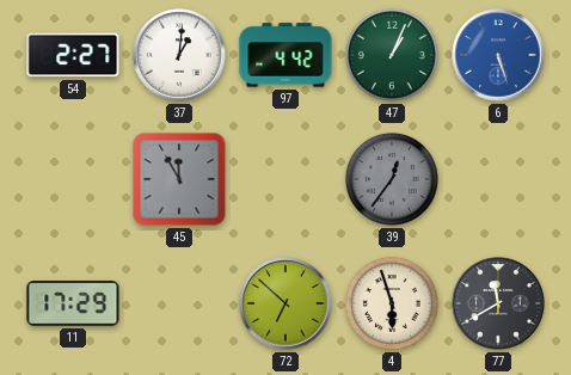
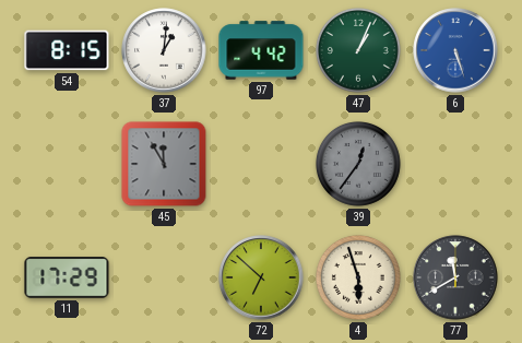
54: 2:27 -> 8:15
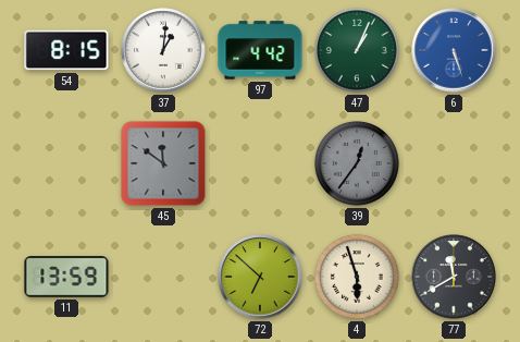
45: 11:55 -> 11:51
11: 17:29 -> 13:59
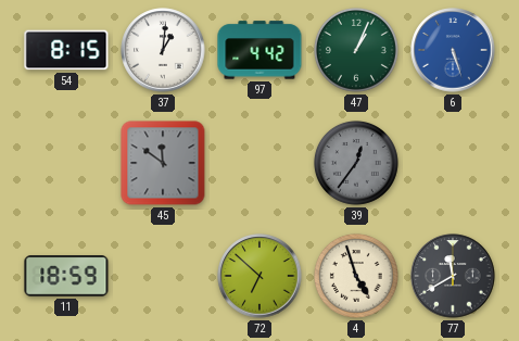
11: 13:59 -> 18:59
4: 5:57 -> 4:57
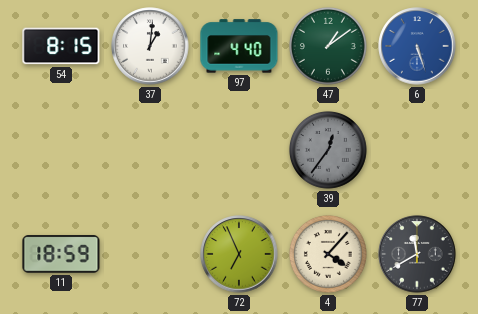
97: 4:42 -> 4:40
47: 1:04 -> 1:09
45: 11:51 -> none
72: 6:52 -> 6:56
4: 4:57 -> 4:07
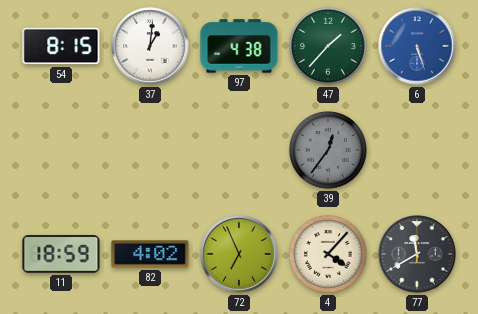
97: 4:40 -> 4:38
47: 1:09 -> 1:37
82: none -> 4:02
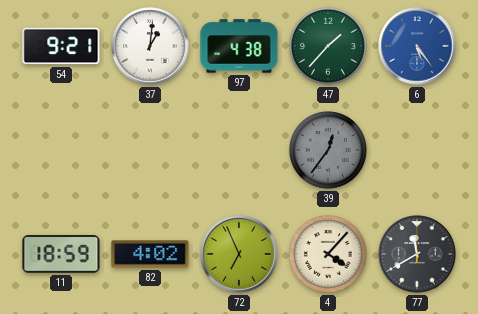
54: 8:15 -> 9:21
6: 5:27 -> 5:24
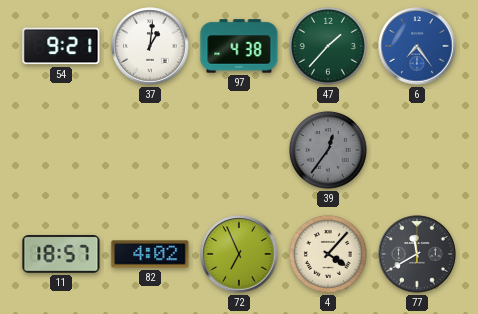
6: 5:24 -> 7:24
11: 18:59 -> 18:57
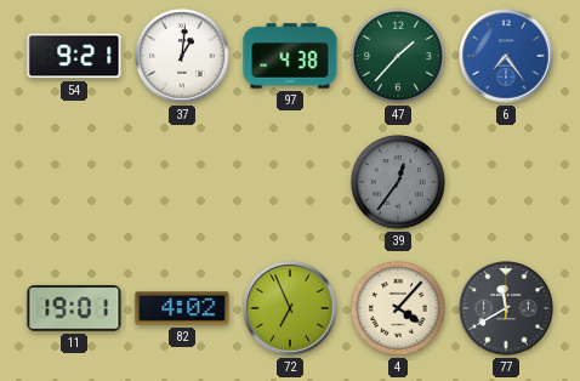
11: 18:57 -> 19:01
